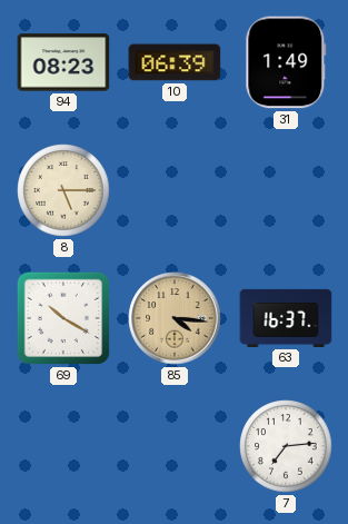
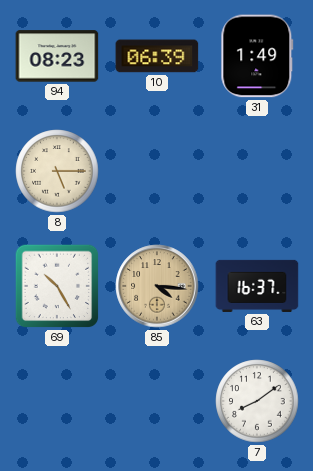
69: 10:20 -> 10:25
7: 7:14 -> 8:09
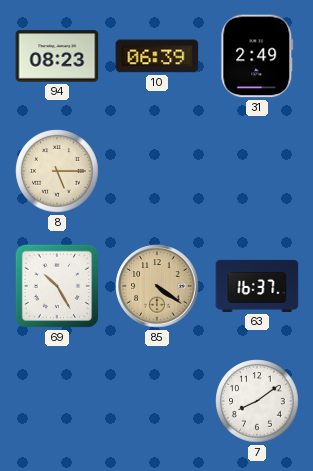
31: 1:49 -> 2:49
85: 4:16 -> 4:21
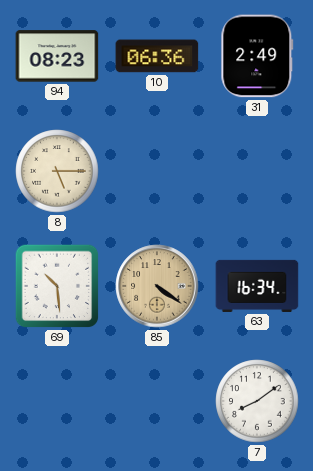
10: 06:39 -> 06:36
69: 10:25 -> 10:29
63: 16:37 -> 16:34
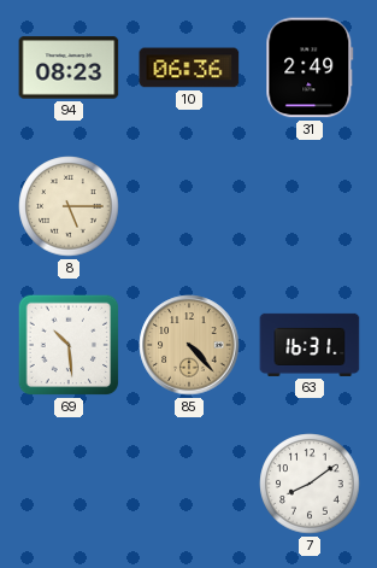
85: 4:21 -> 4:23
63: 16:34 -> 16:31
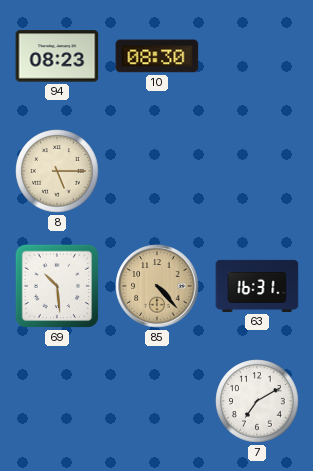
10: 06:36 -> 08:30
31: 2:49 -> none
7: 8:09 -> 7:10
